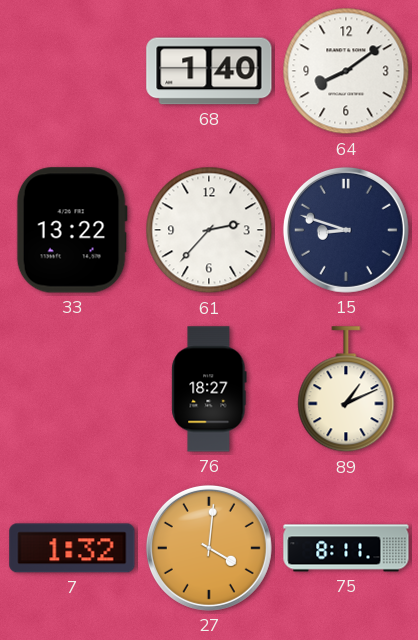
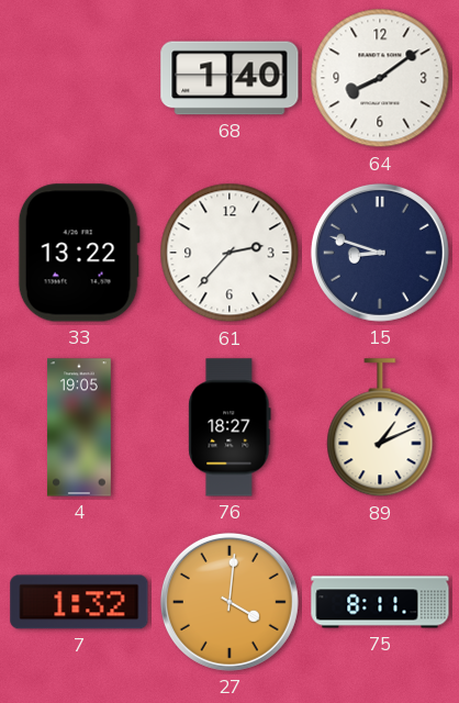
4: none -> 19:05
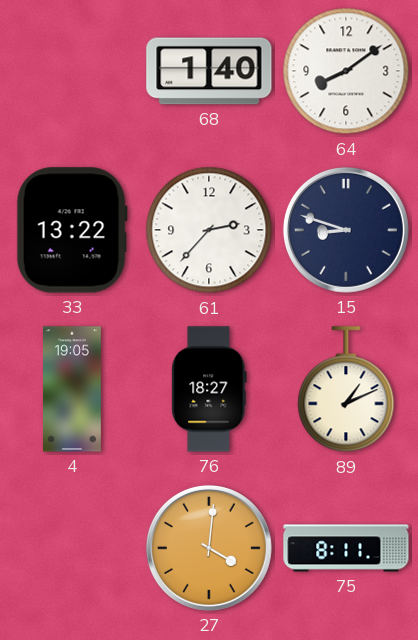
7: 1:32 -> none
